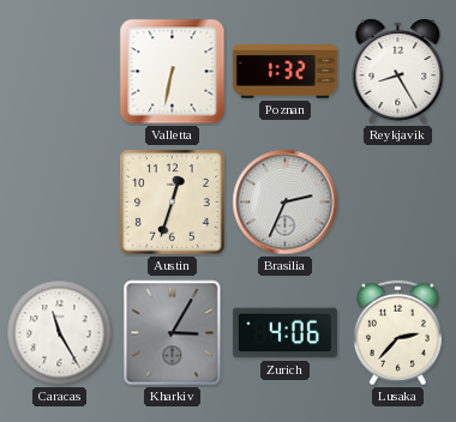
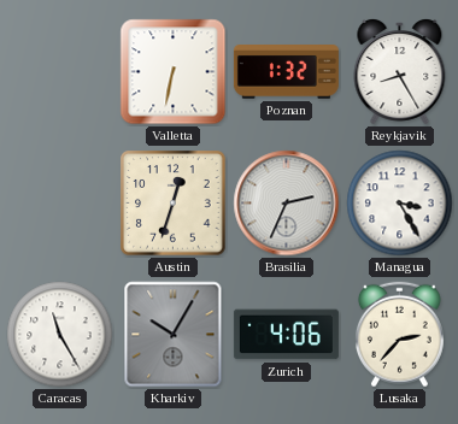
Managua: none -> 3:25
Kharkiv: 3:05 -> 10:05
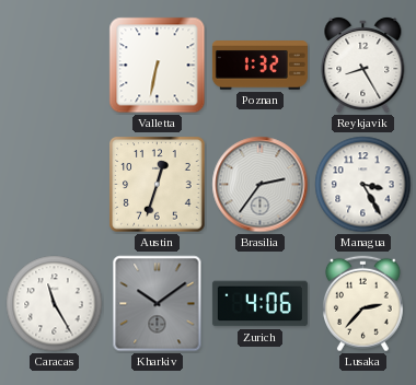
Brasilia: 2:34 -> 2:36
Kharkiv: 10:05 -> 10:09
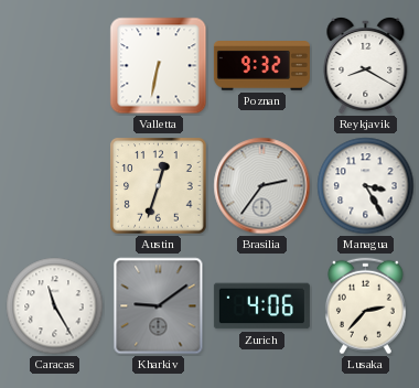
Poznan: 1:32 -> 9:32
Reykjavik: 8:25 -> 8:20
Kharkiv: 10:09 -> 9:09
